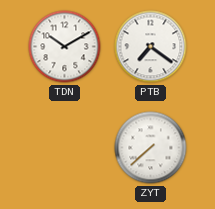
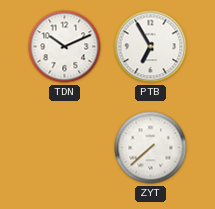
TDN: 10:10 -> 10:11
PTB: 7:21 -> 6:55
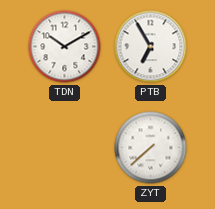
TDN: 10:11 -> 10:10
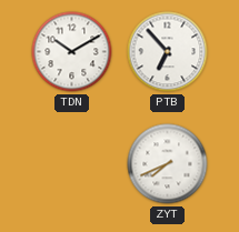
PTB: 6:55 -> 6:53
ZYT: 7:38 -> 7:41
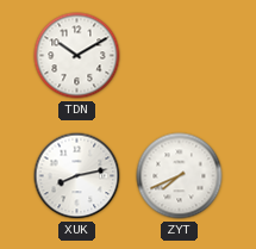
PTB: 6:53 -> none
XUK: none -> 8:13
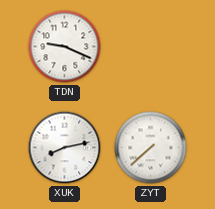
TDN: 10:10 -> 9:19
ZYT: 7:41 -> 7:38
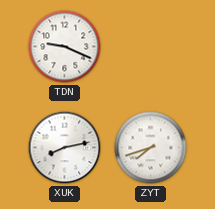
ZYT: 7:38 -> 7:42
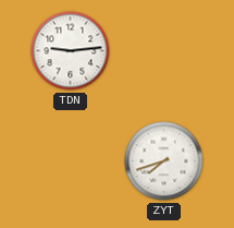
TDN: 9:19 -> 9:14
XUK: 8:13 -> none
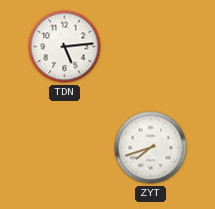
TDN: 9:14 -> 5:14
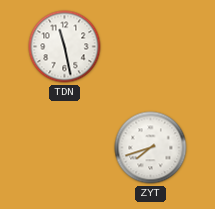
TDN: 5:14 -> 11:28
